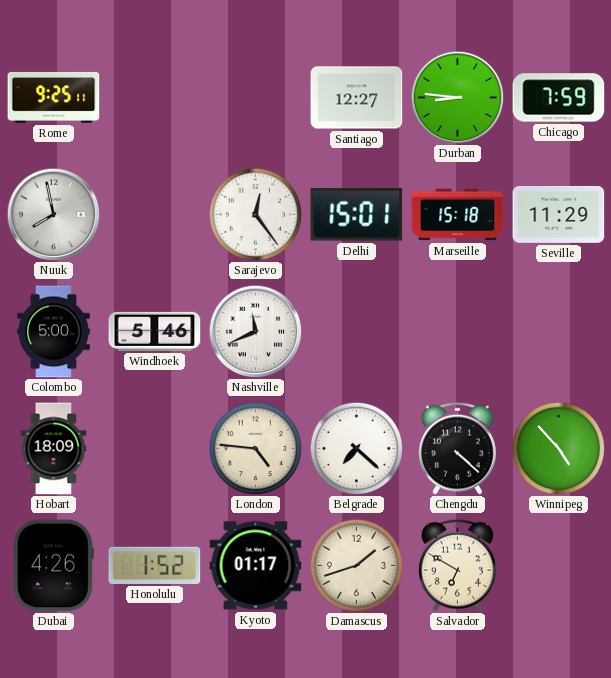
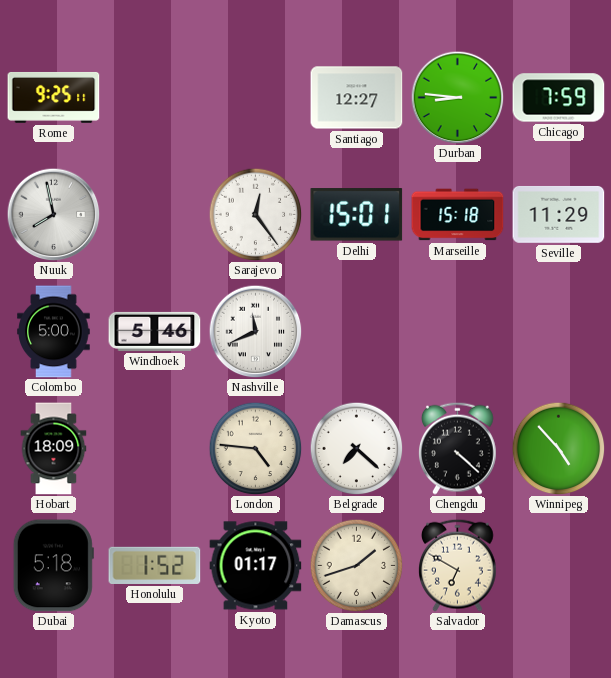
Dubai: 4:26 -> 5:18
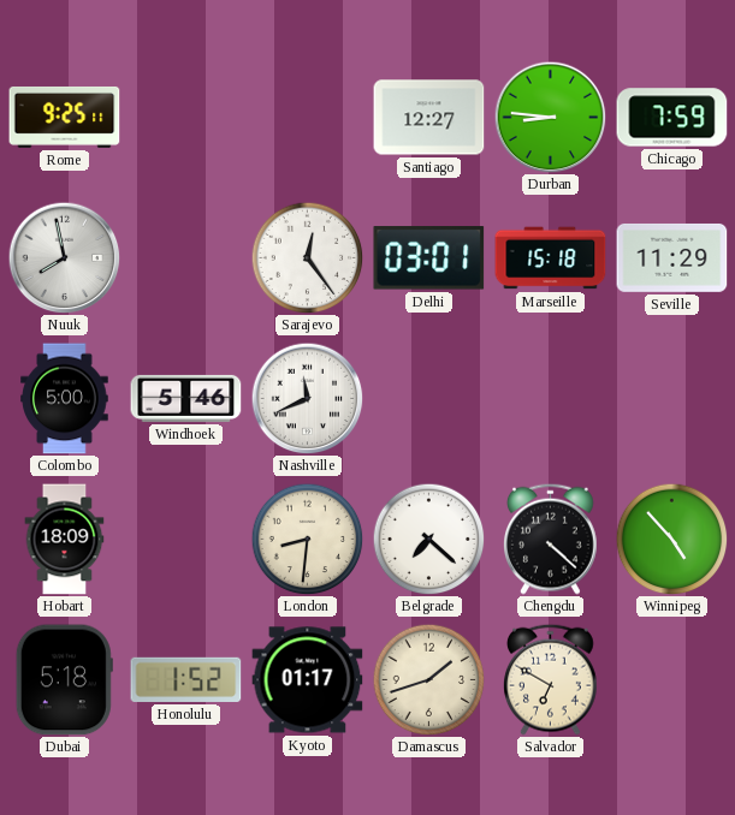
Delhi: 15:01 -> 03:01
London: 4:46 -> 8:31
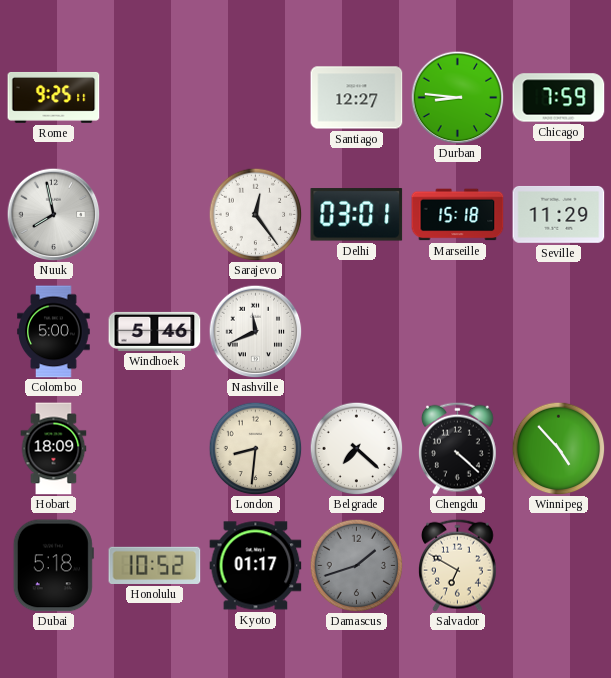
Honolulu: 1:52 -> 10:52
Damascus dial: cream -> grey
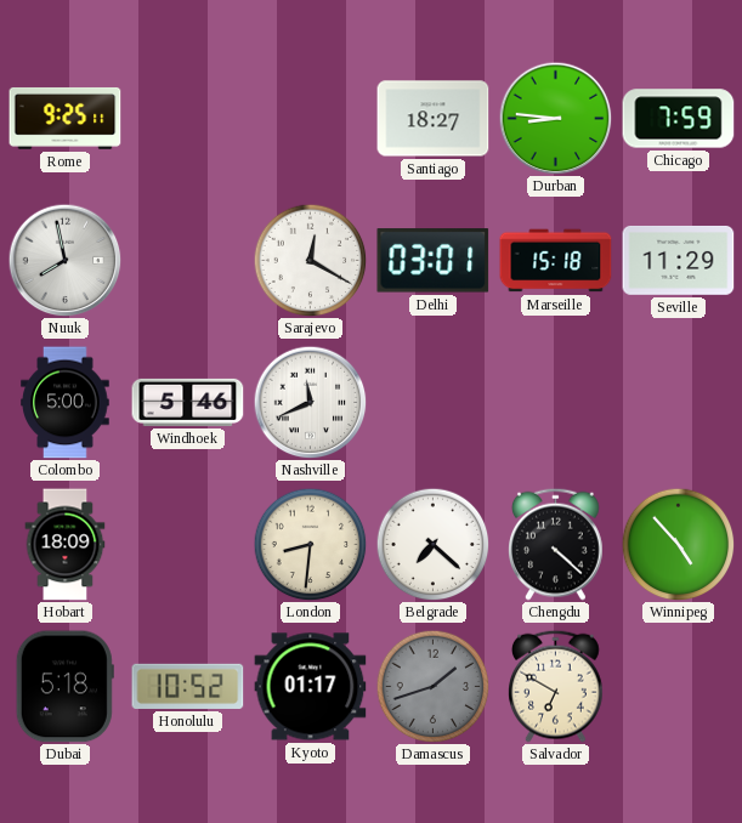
Santiago: 12:27 -> 18:27
Sarajevo: 12:24 -> 12:20
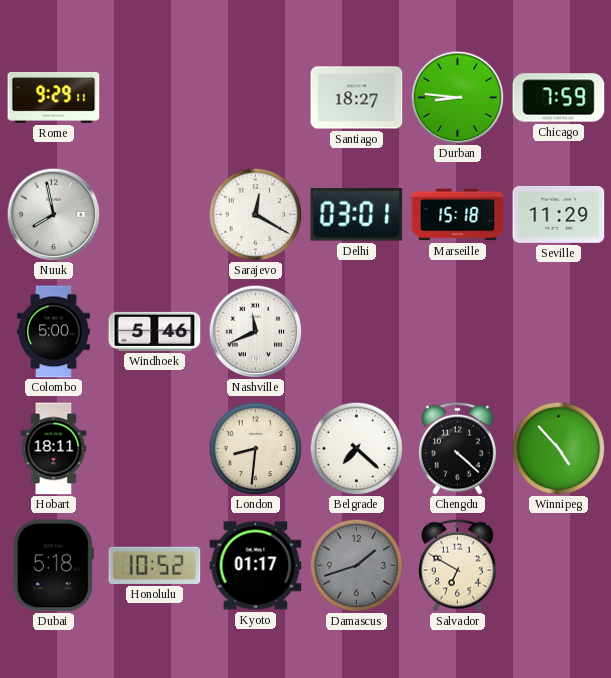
Rome: 9:25 -> 9:29
Hobart: 18:09 -> 18:11
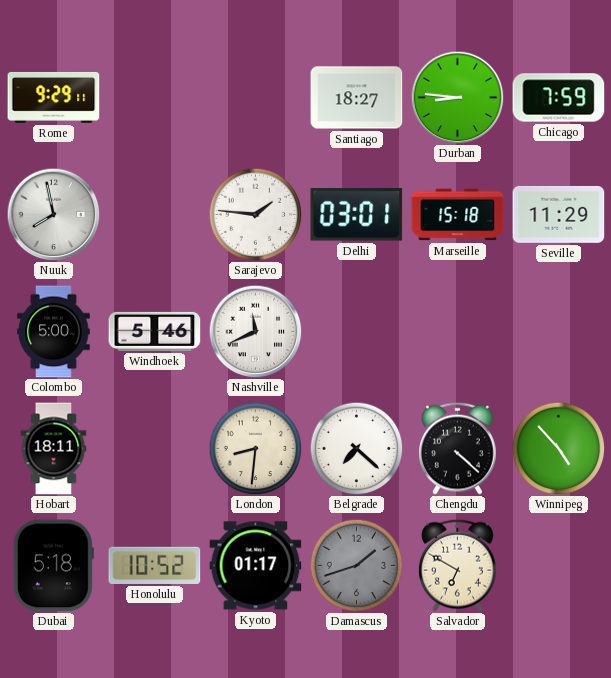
Sarajevo: 12:20 -> 1:46
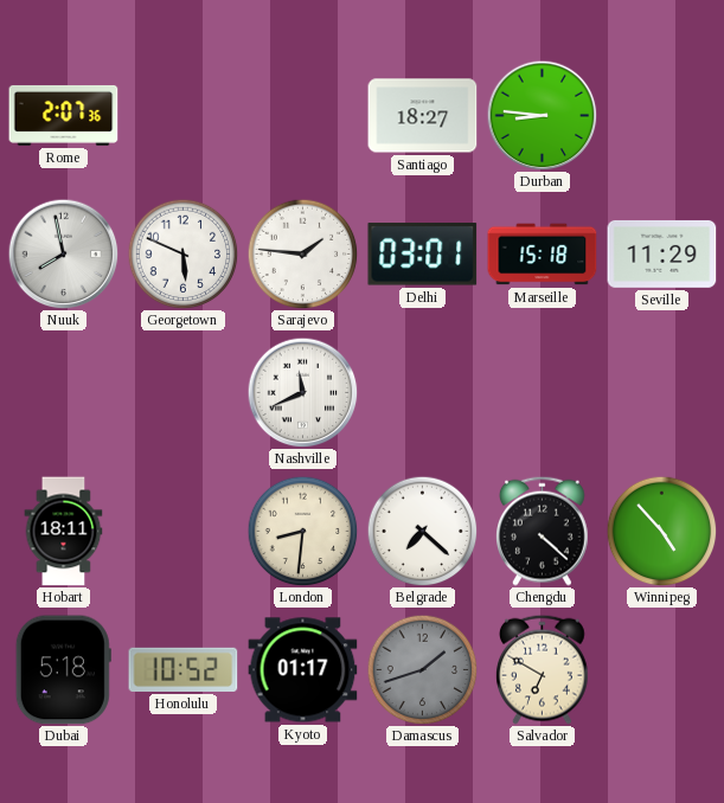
Rome: 9:29 -> 2:07
Chicago: 7:59 -> none
Georgetown: none -> 5:49
Colombo: 5:00 -> none
Windhoek: 5:46 -> none
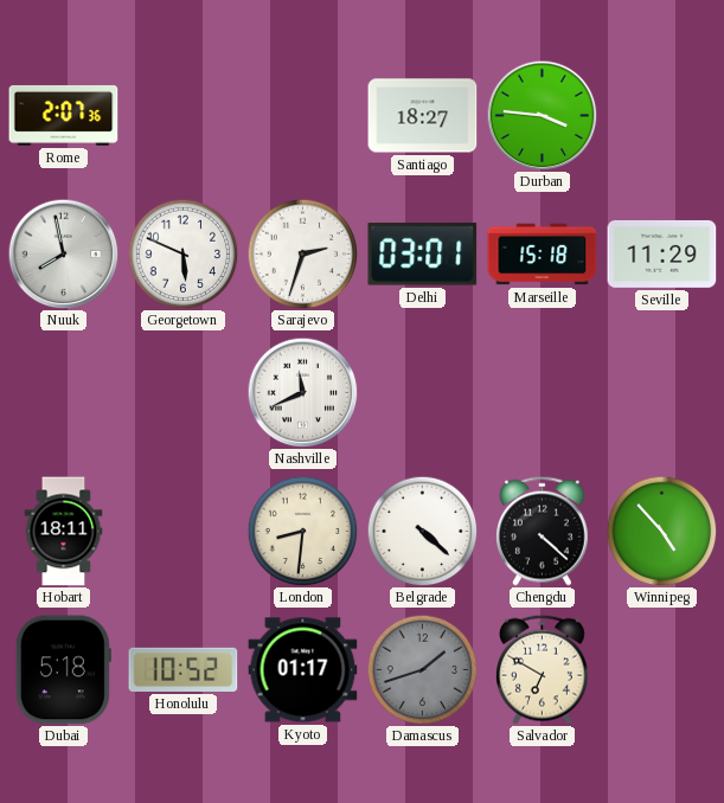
Durban: 8:46 -> 3:46
Sarajevo: 1:46 -> 2:33
Belgrade: 7:22 -> 4:22
